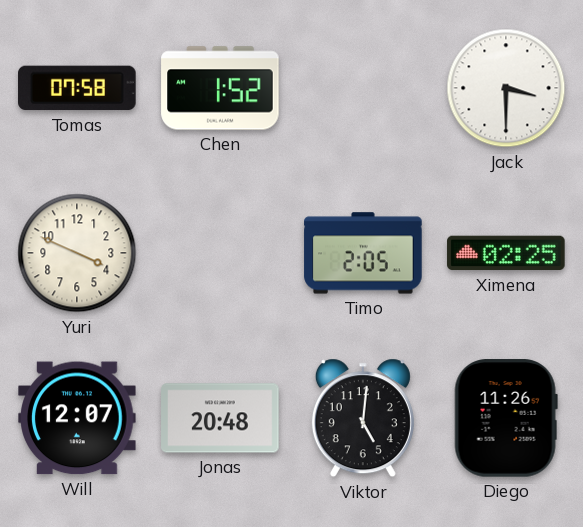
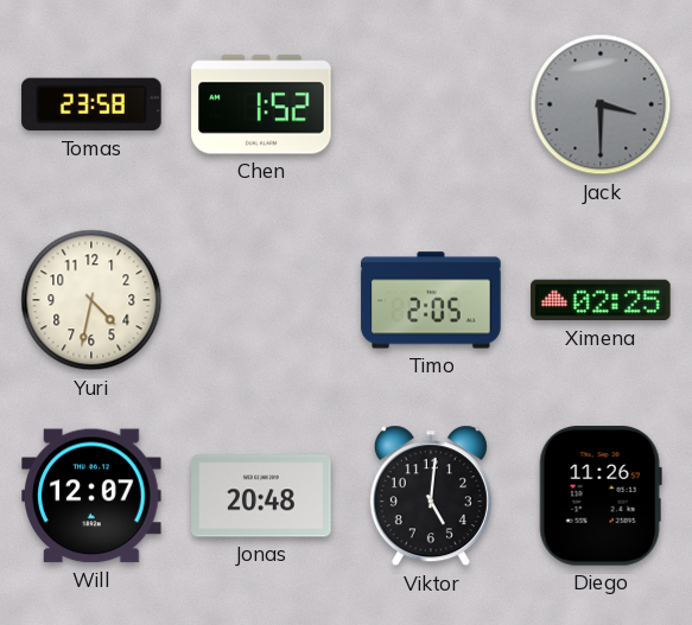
Tomas: 07:58 -> 23:58
Jack dial: white -> grey
Yuri: 3:49 -> 4:32
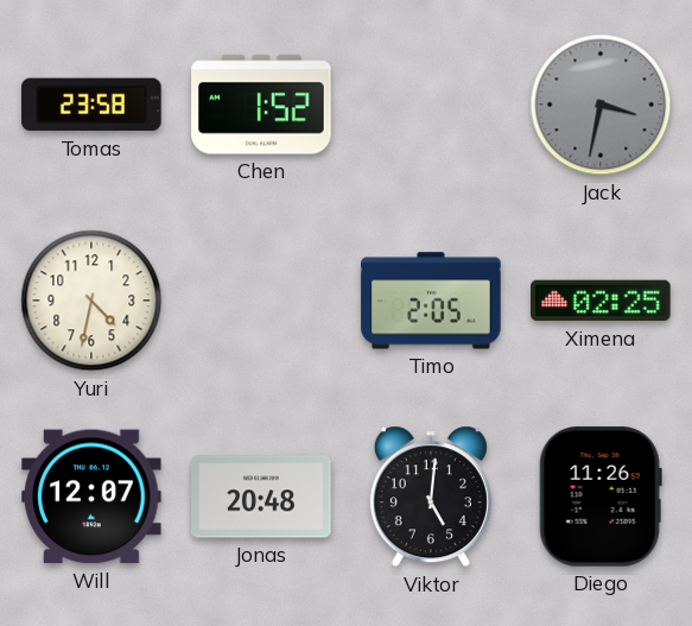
Jack: 3:30 -> 3:32
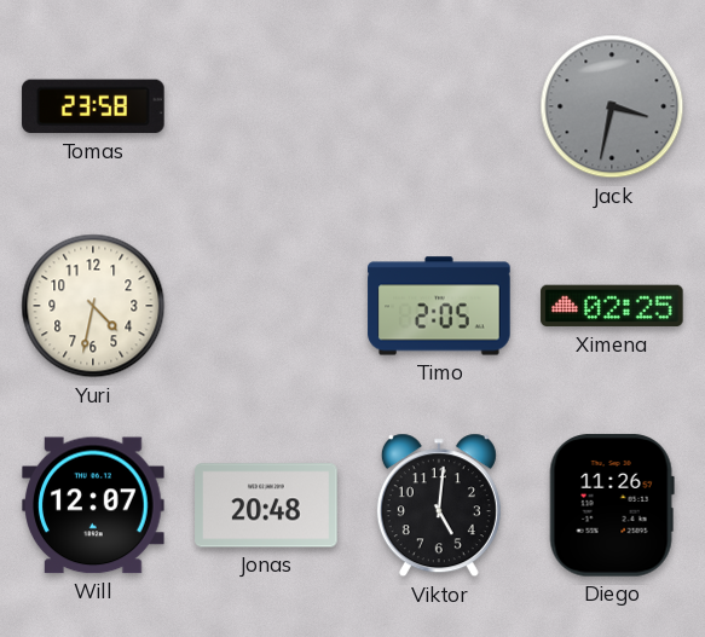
Chen: 1:52 -> none
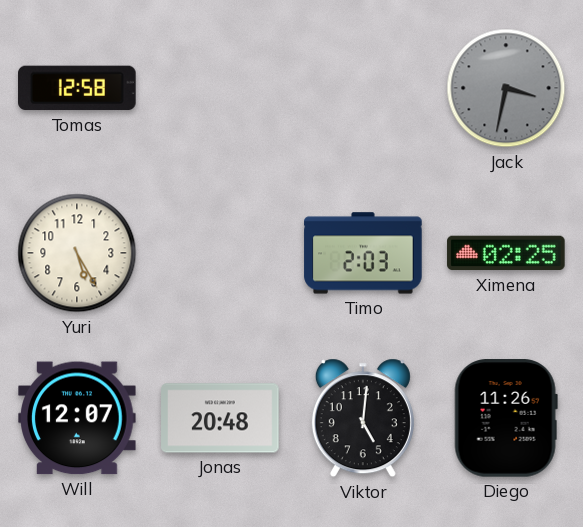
Tomas: 23:58 -> 12:58
Yuri: 4:32 -> 5:25
Timo: 2:05 -> 2:03
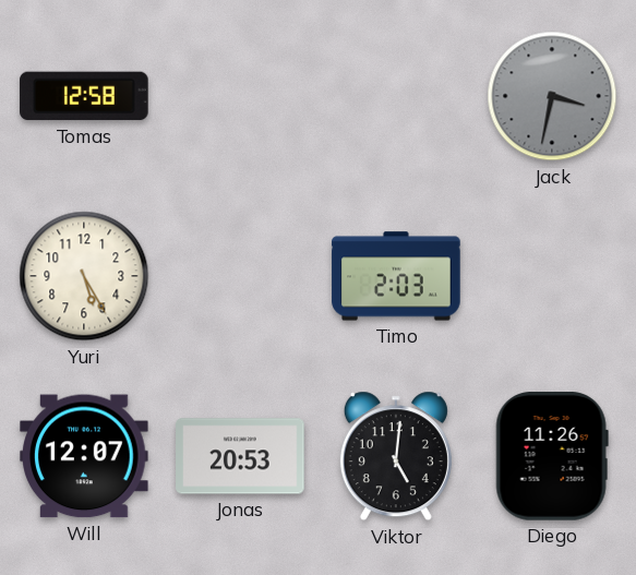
Ximena: 02:25 -> none
Jonas: 20:48 -> 20:53
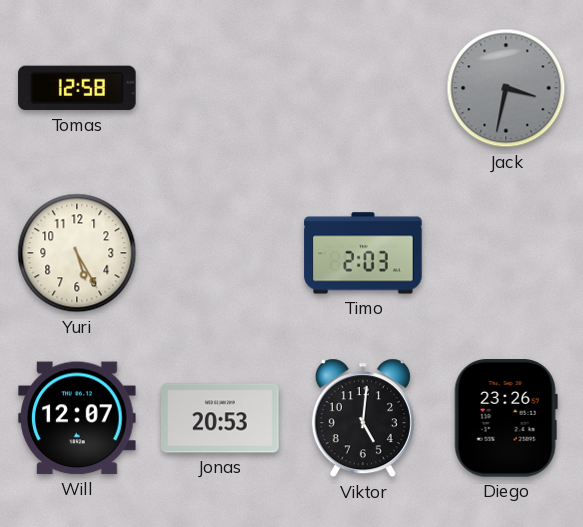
Diego: 11:26 -> 23:26
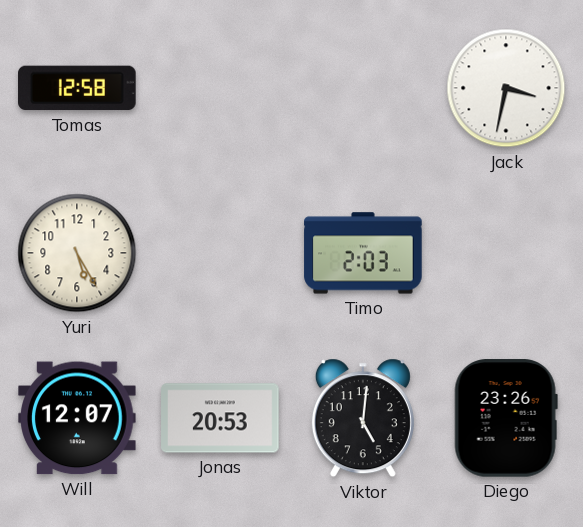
Jack dial: grey -> white
